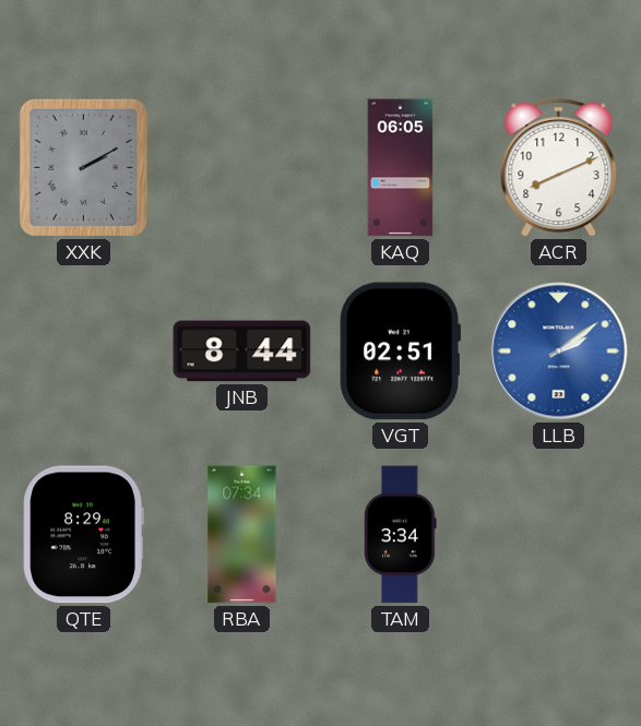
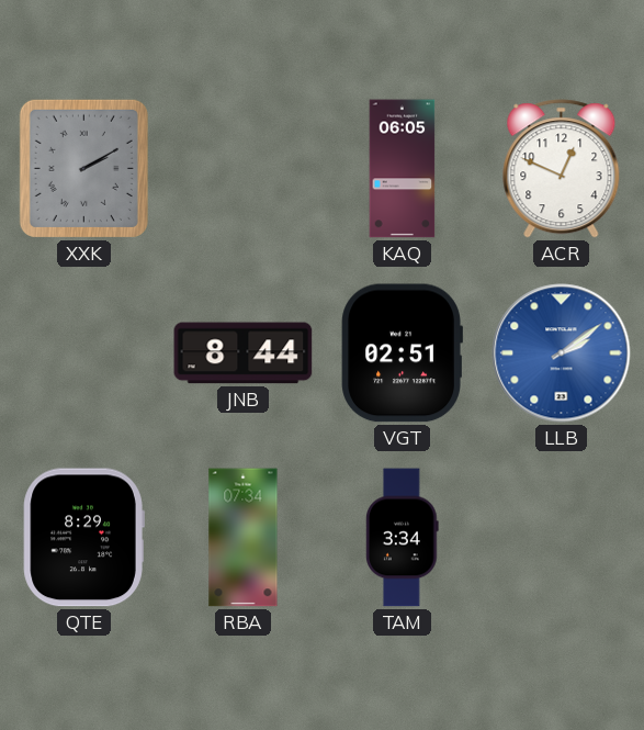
ACR: 8:11 -> 12:49
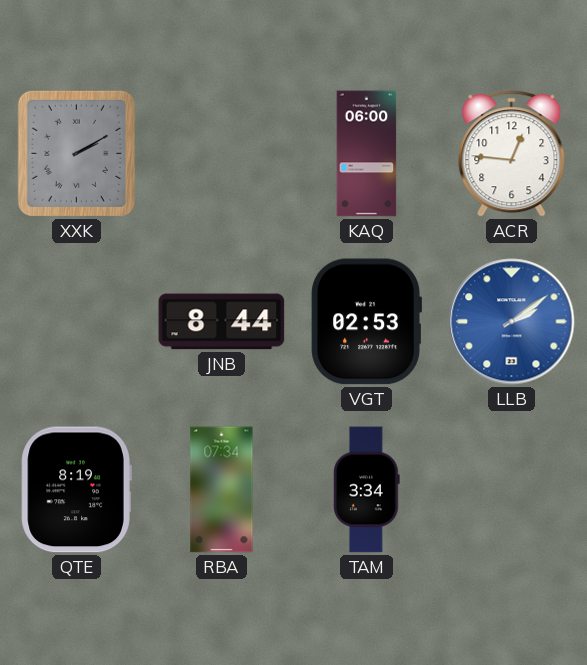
KAQ: 06:05 -> 06:00
ACR: 12:49 -> 12:46
VGT: 02:51 -> 02:53
QTE: 8:29 -> 8:19
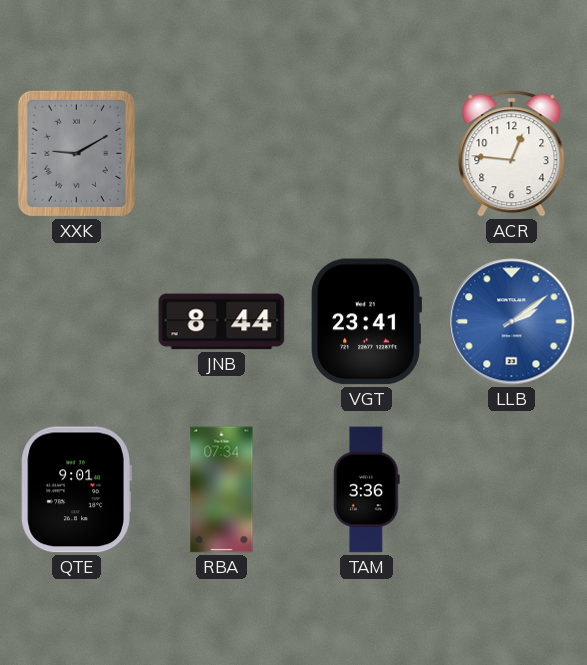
XXK: 2:10 -> 9:10
KAQ: 06:00 -> none
VGT: 02:53 -> 23:41
QTE: 8:19 -> 9:01
TAM: 3:34 -> 3:36
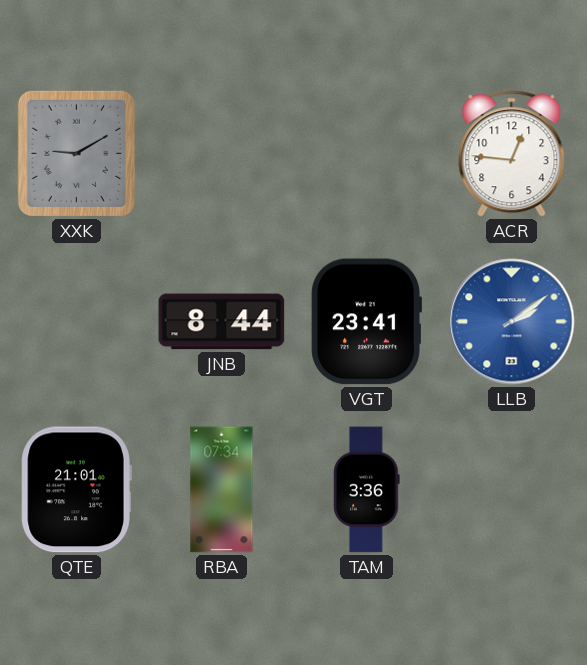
QTE: 9:01 -> 21:01
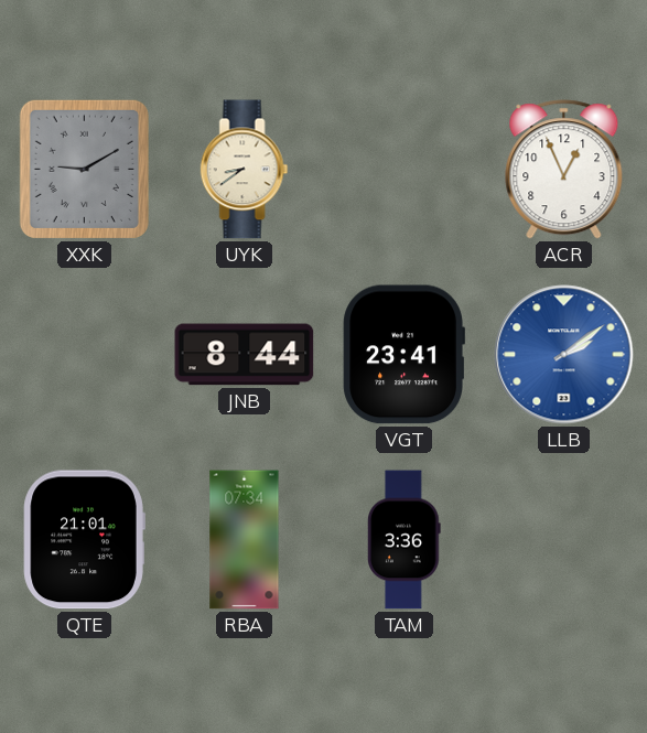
UYK: none -> 8:39
ACR: 12:46 -> 12:56
